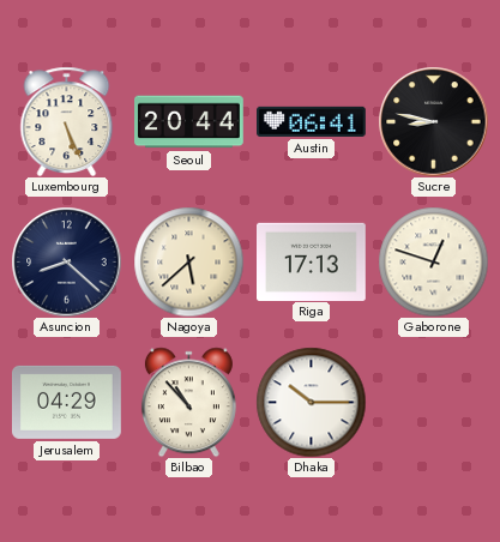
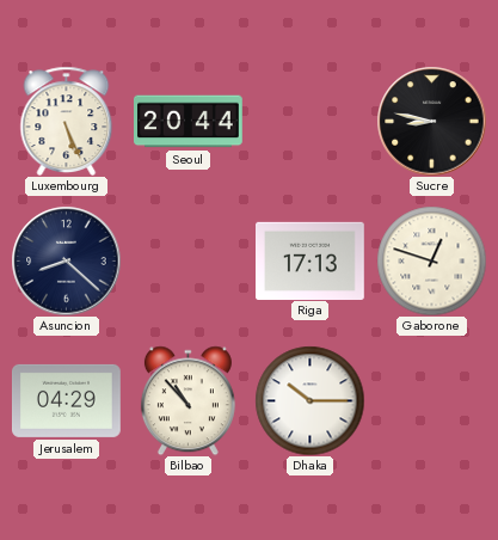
Austin: 06:41 -> none
Nagoya: 5:38 -> none
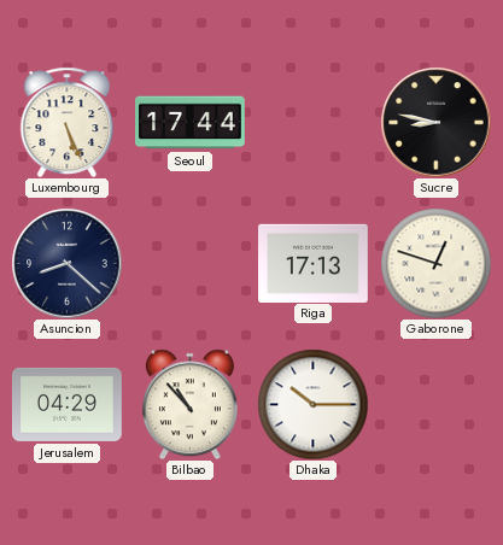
Seoul: 20:44 -> 17:44
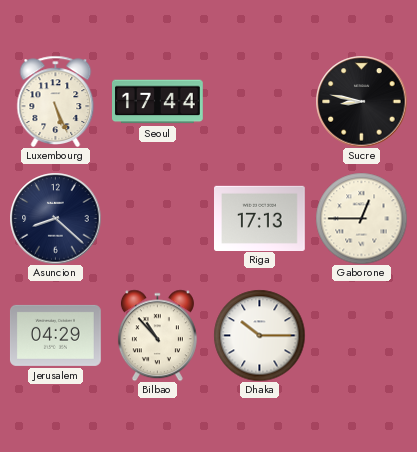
Gaborone: 12:48 -> 12:45
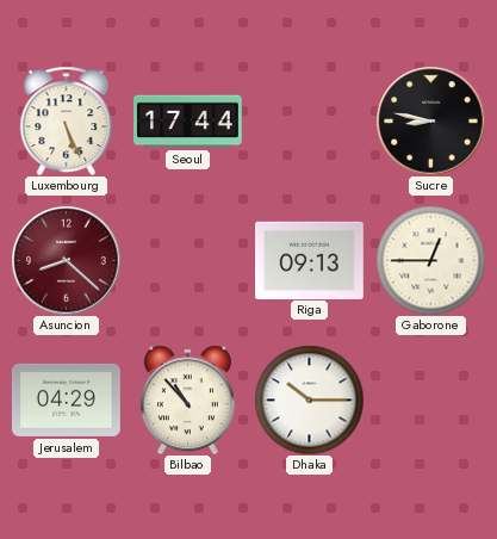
Asuncion dial: navy -> burgundy
Riga: 17:13 -> 09:13
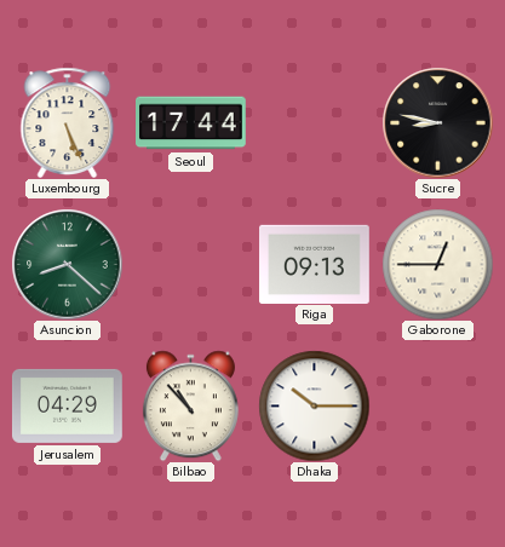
Asuncion dial: burgundy -> green
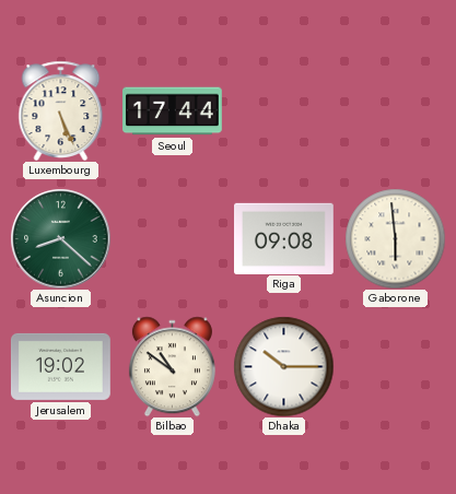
Sucre: 8:47 -> none
Riga: 09:13 -> 09:08
Gaborone: 12:45 -> 5:59
Jerusalem: 04:29 -> 19:02
Bilbao: 10:53 -> 10:51
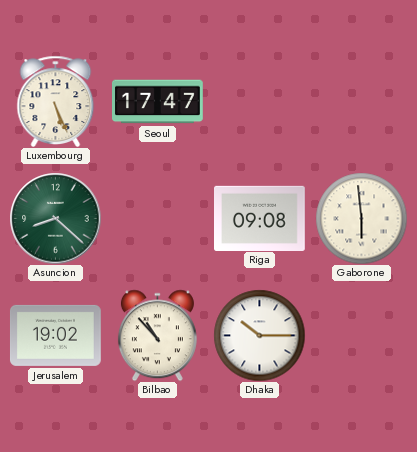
Seoul: 17:44 -> 17:47
Bilbao: 10:51 -> 10:53
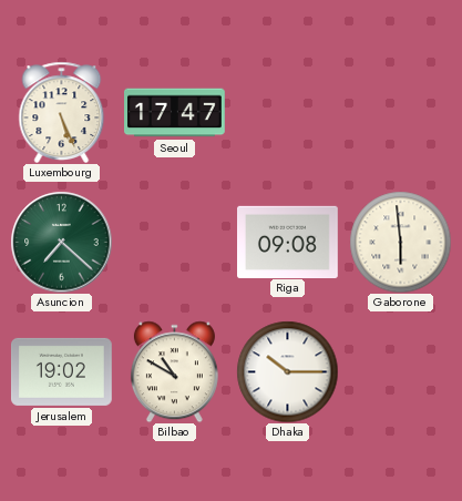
Asuncion: 8:22 -> 7:22
Bilbao: 10:53 -> 10:50
